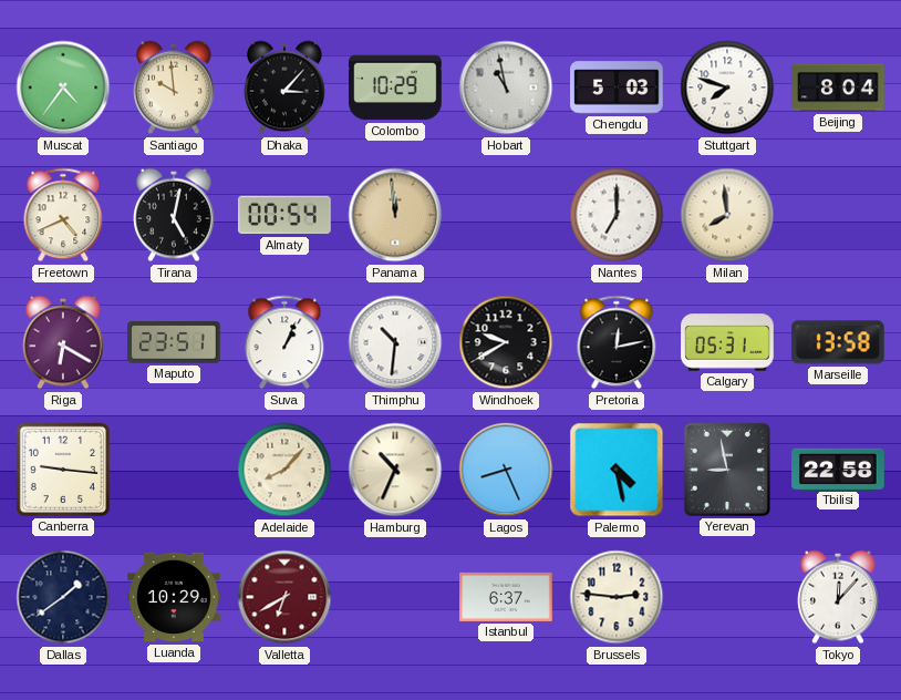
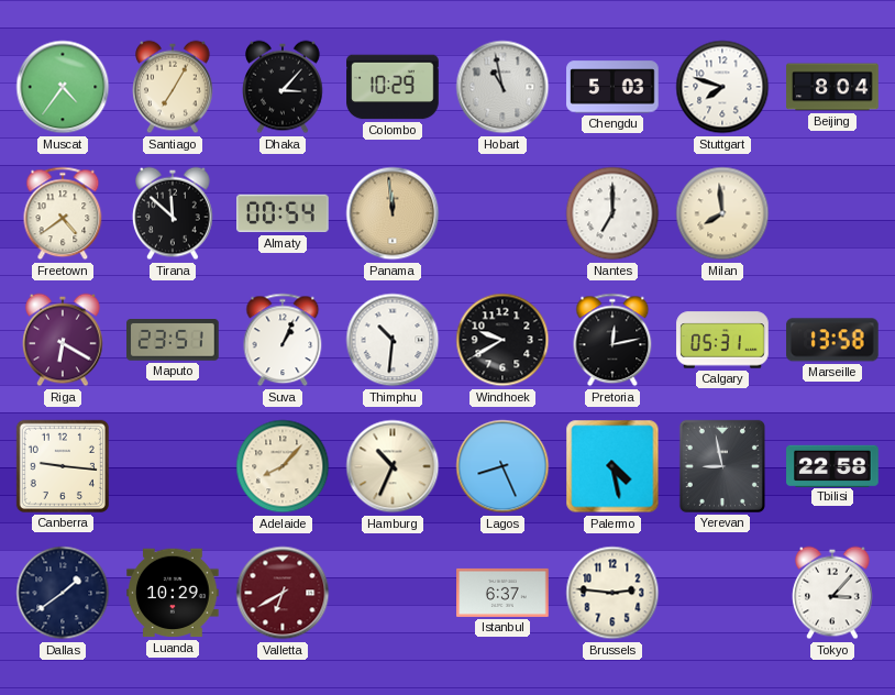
Santiago: 9:59 -> 7:05
Freetown: 4:41 -> 4:39
Tirana: 5:02 -> 11:52
Tokyo: 12:07 -> 3:07
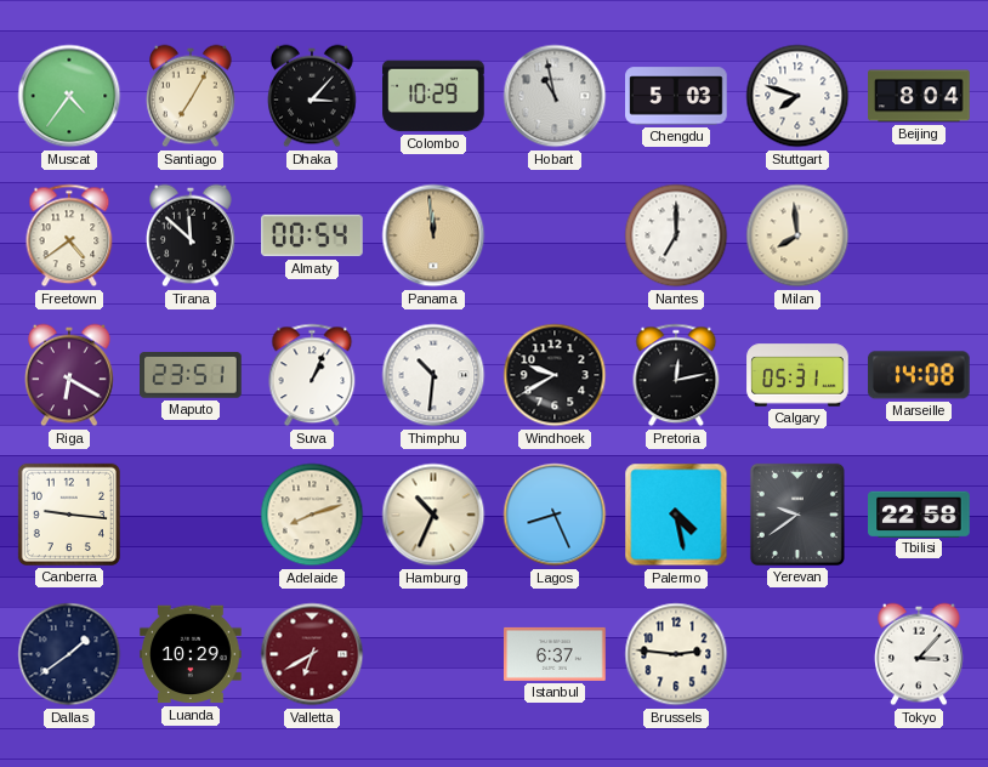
Marseille: 13:58 -> 14:08
Adelaide: 8:07 -> 8:12
Yerevan: 8:58 -> 9:39
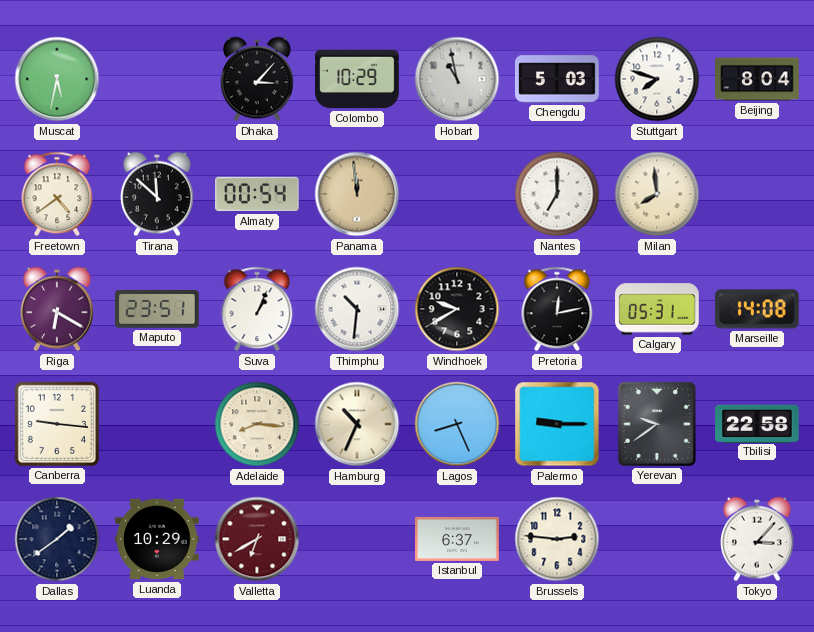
Muscat: 4:36 -> 5:32
Santiago: 7:05 -> none
Adelaide: 8:12 -> 8:16
Palermo: 4:28 -> 9:15
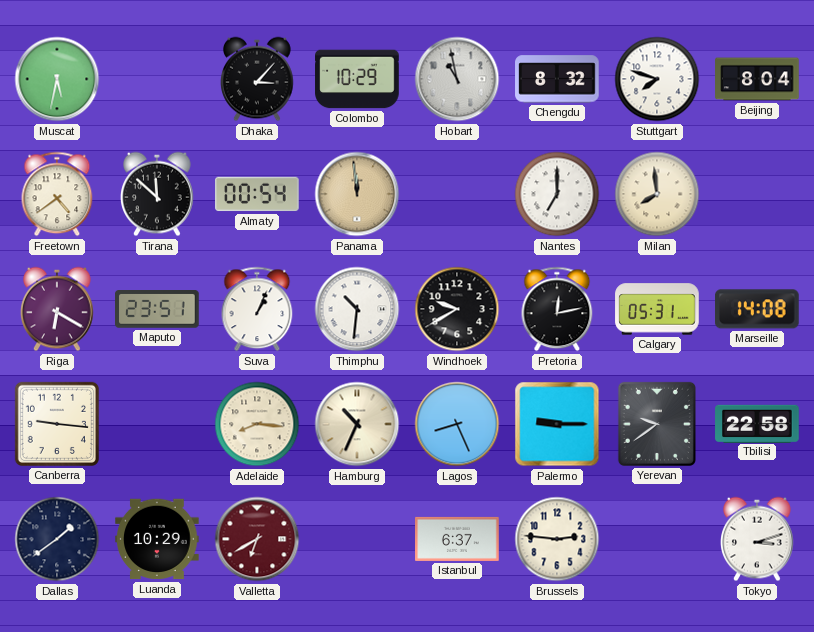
Chengdu: 5:03 -> 8:32
Tokyo: 3:07 -> 3:12
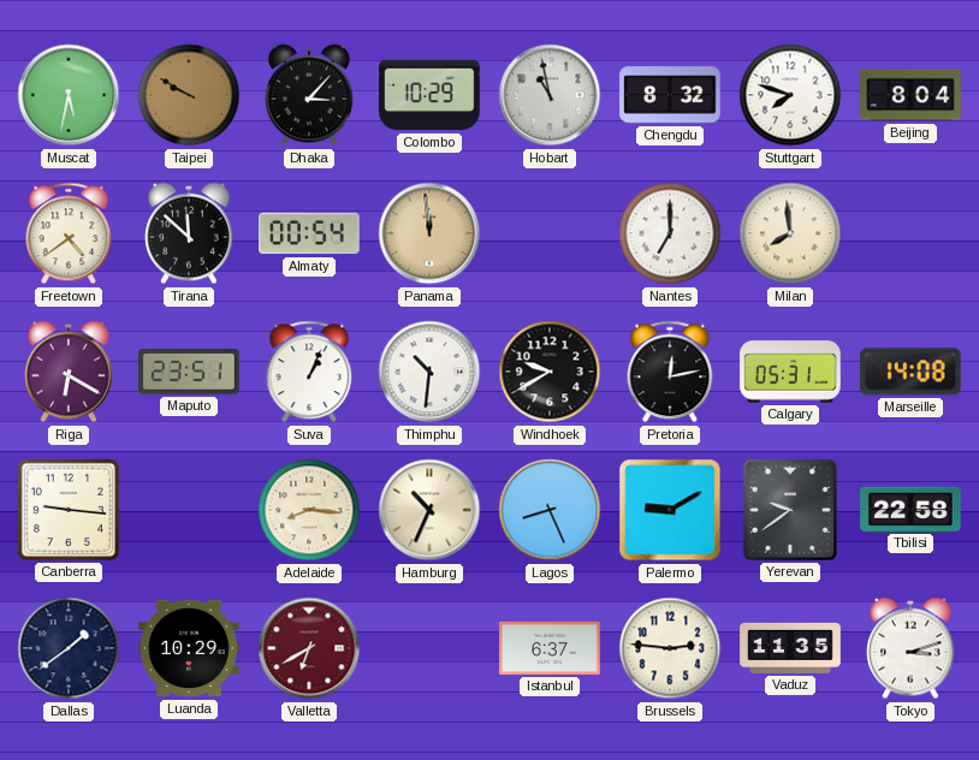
Taipei: none -> 9:50
Palermo: 9:15 -> 9:10
Vaduz: none -> 11:35
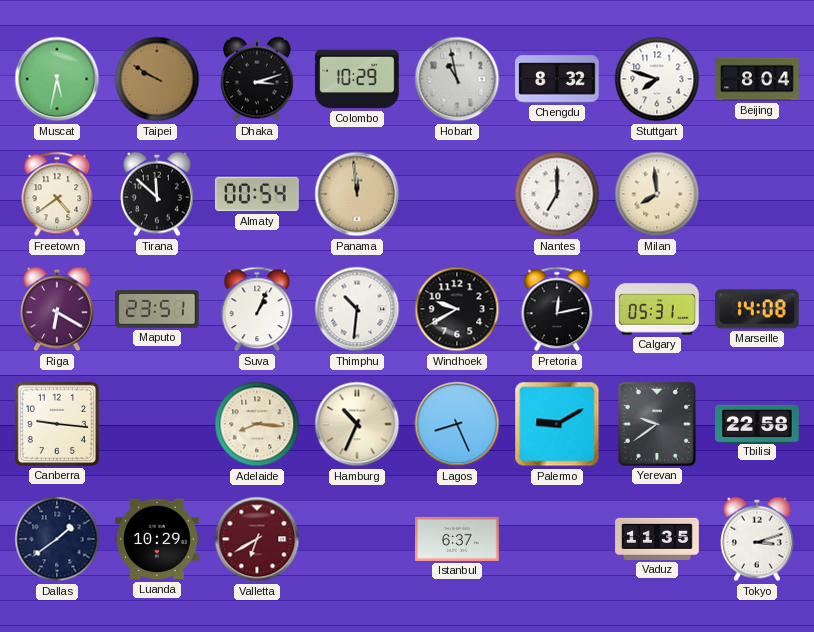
Dhaka: 3:07 -> 3:12
Brussels: 2:46 -> none
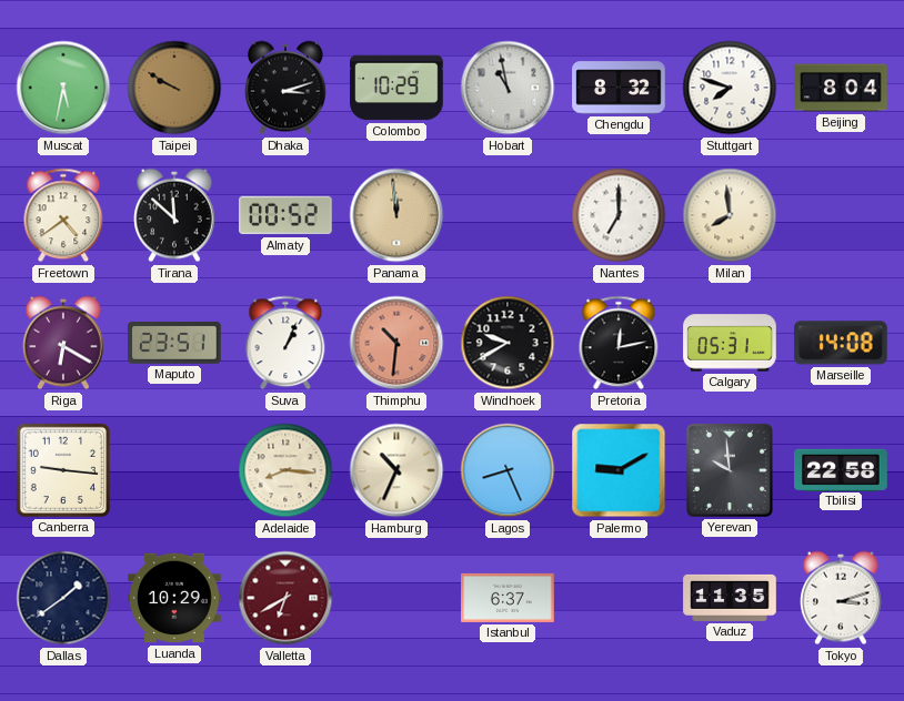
Almaty: 00:54 -> 00:52
Thimphu dial: white -> salmon
Yerevan: 9:39 -> 9:59
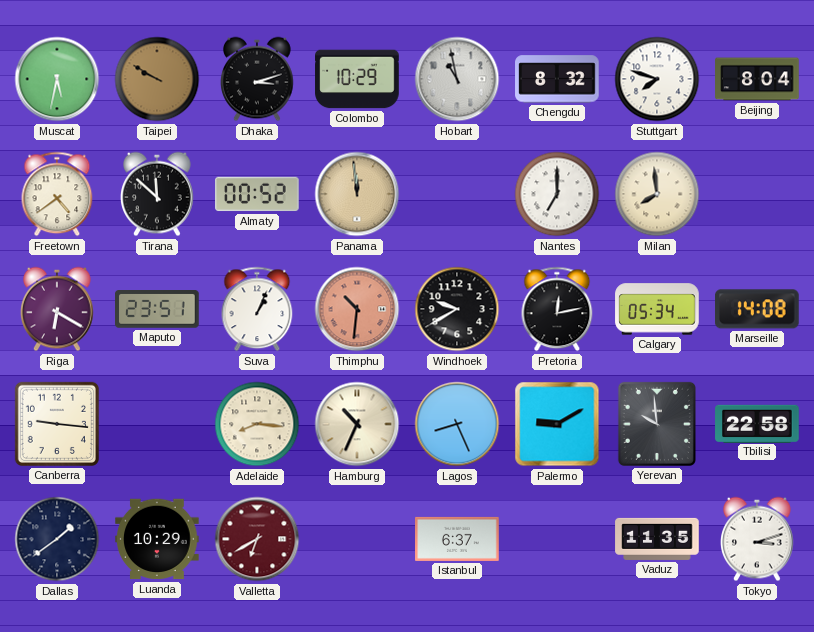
Calgary: 05:31 -> 05:34
